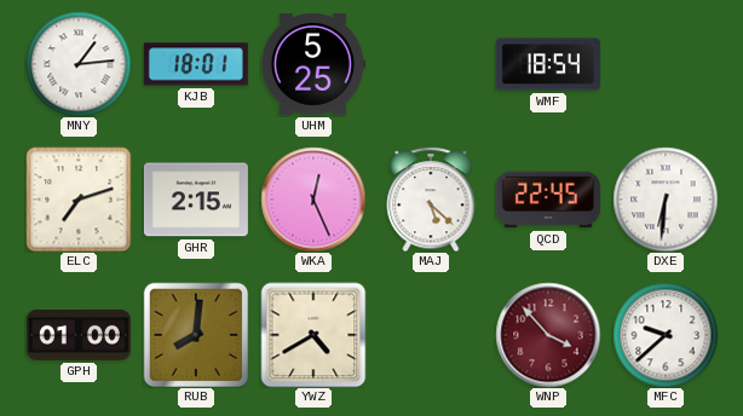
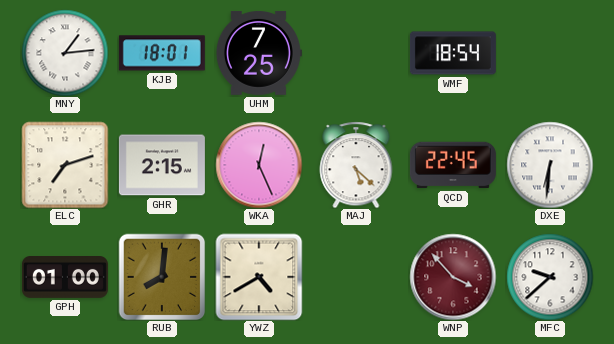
UHM: 5:25 -> 7:25
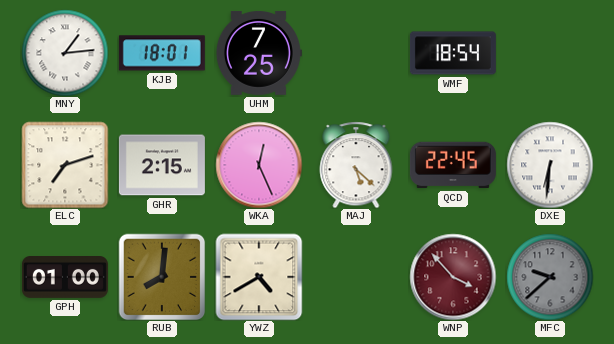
MFC dial: white -> grey
